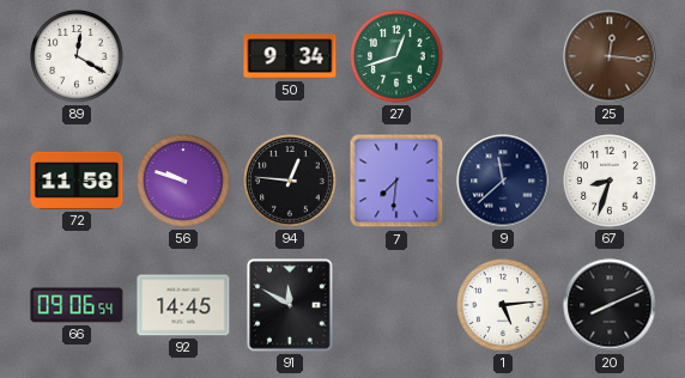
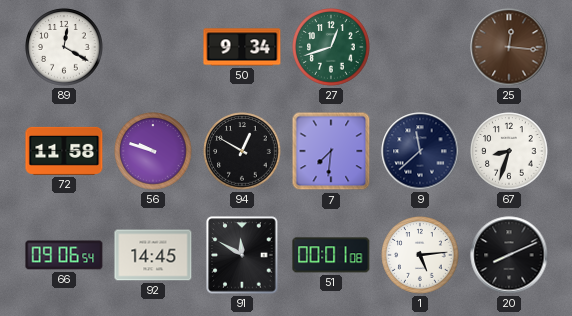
94: 12:46 -> 12:50
51: none -> 00:01
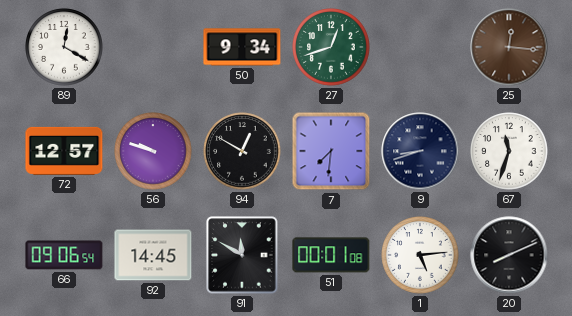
72: 11:58 -> 12:57
9: 11:38 -> 8:42
67: 8:33 -> 11:33
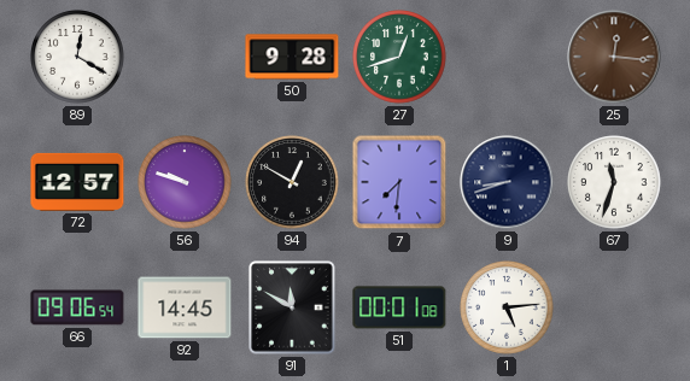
50: 9:34 -> 9:28
20: 8:11 -> none
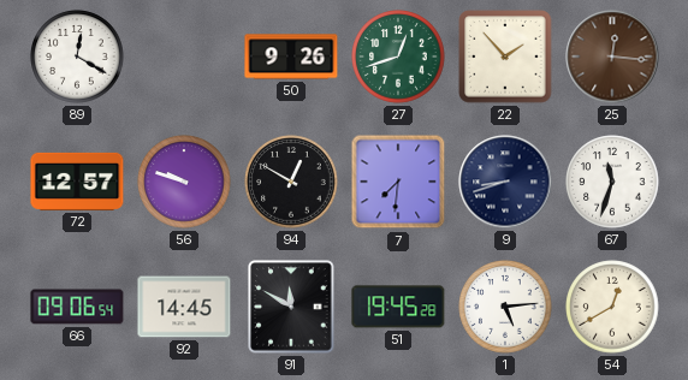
50: 9:28 -> 9:26
22: none -> 1:53
51: 00:01 -> 19:45
54: none -> 12:40
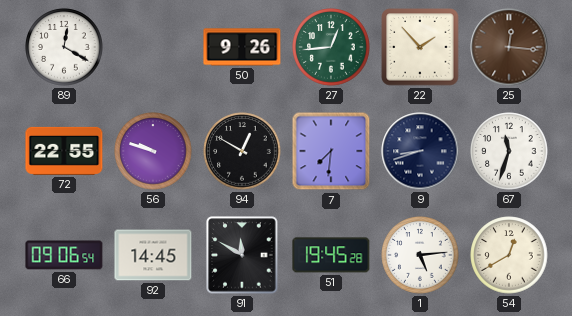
27: 12:42 -> 12:44
72: 12:57 -> 22:55
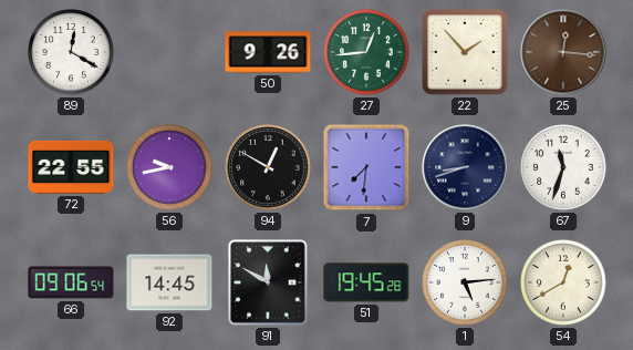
56: 9:48 -> 9:43
